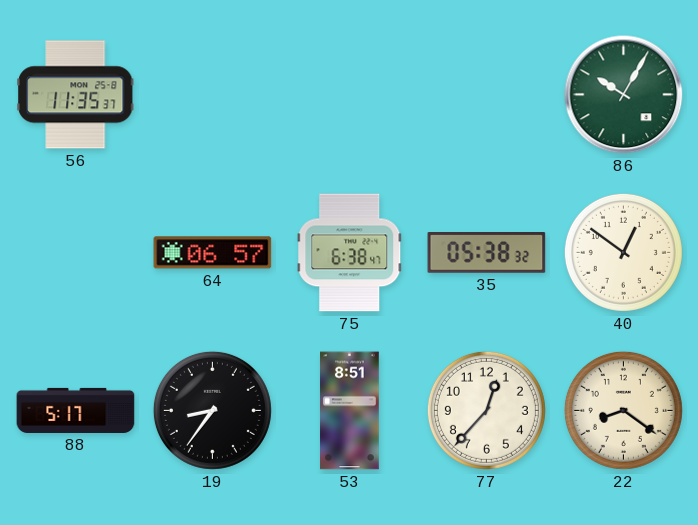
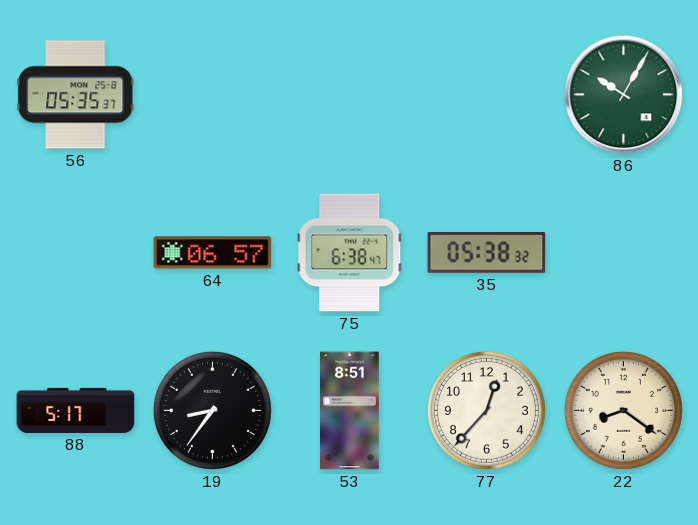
56: 11:35 -> 05:35
40: 12:51 -> none
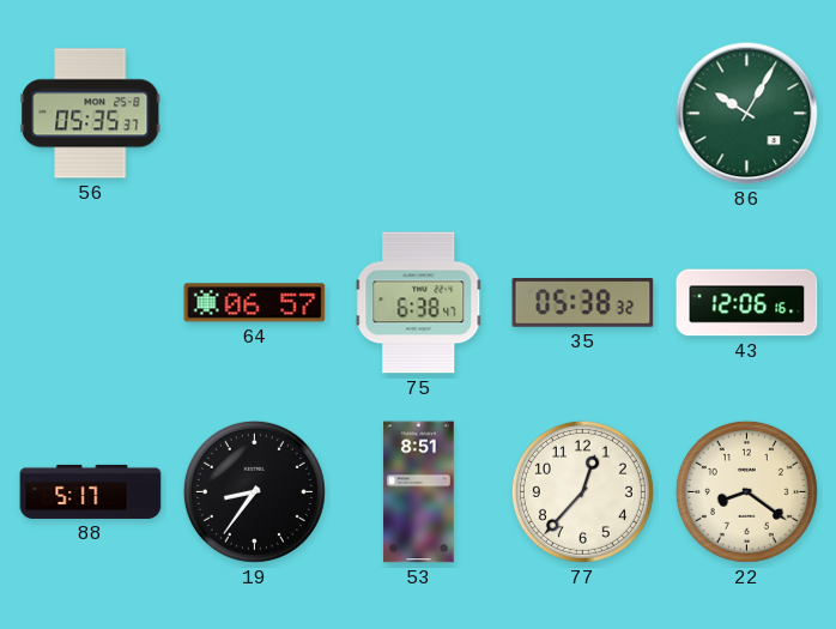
43: none -> 12:06
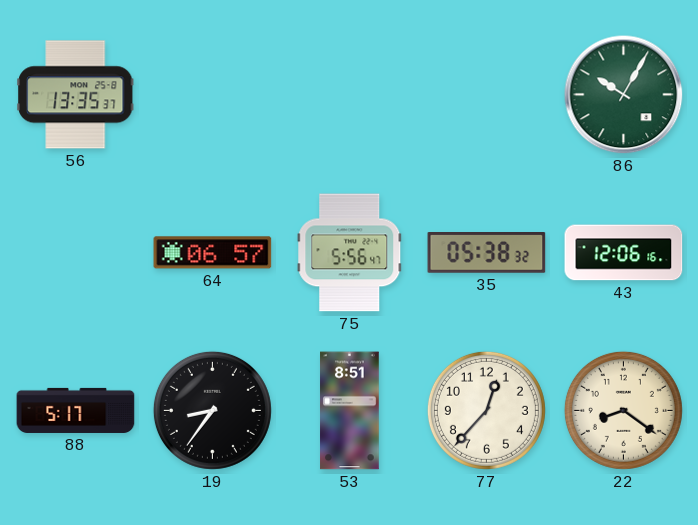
56: 05:35 -> 13:35
75: 6:38 -> 5:56
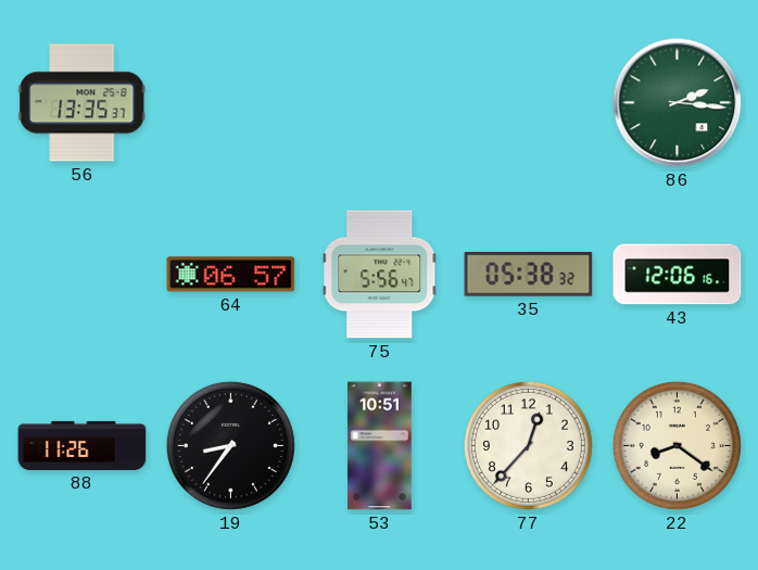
86: 10:05 -> 2:16
88: 5:17 -> 11:26
53: 8:51 -> 10:51
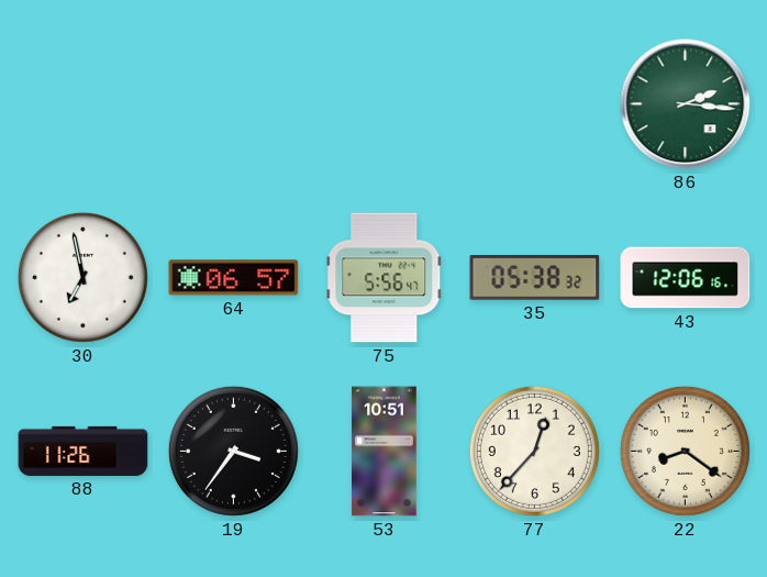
56: 13:35 -> none
30: none -> 6:58
19: 8:36 -> 3:36
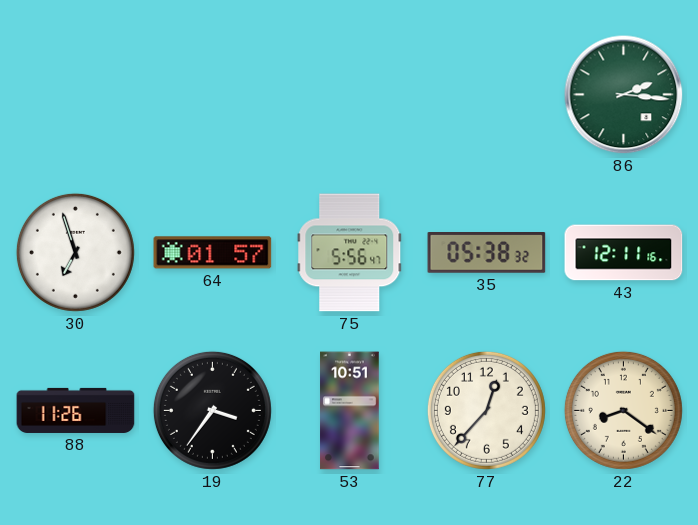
30: 6:58 -> 6:57
64: 06:57 -> 01:57
43: 12:06 -> 12:11
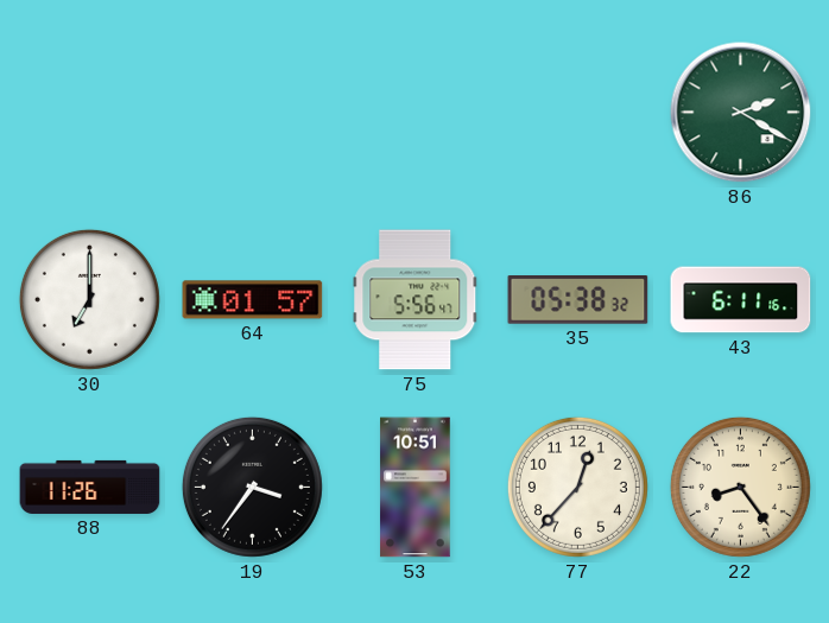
86: 2:16 -> 2:20
30: 6:57 -> 7:00
43: 12:11 -> 6:11
22: 8:21 -> 8:24
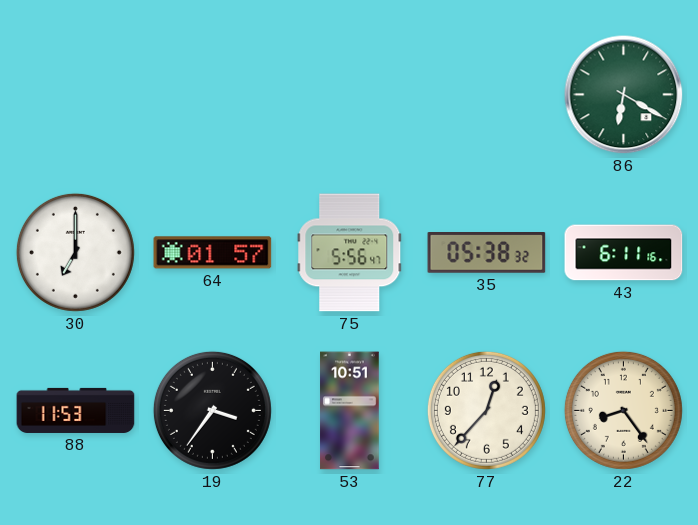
86: 2:20 -> 6:20
88: 11:26 -> 11:53
